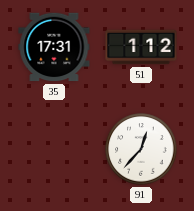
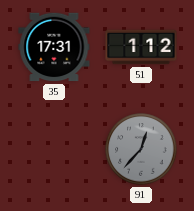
91 dial: white -> grey
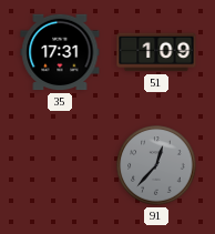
51: 1:12 -> 1:09
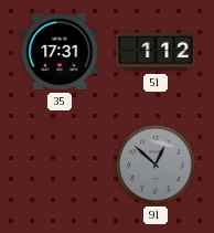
51: 1:09 -> 1:12
91: 12:37 -> 12:52
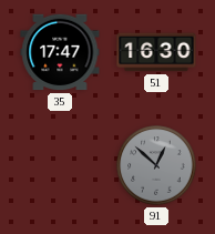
35: 17:31 -> 17:47
51: 1:12 -> 16:30
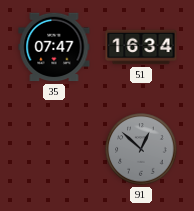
35: 17:47 -> 07:47
51: 16:30 -> 16:34
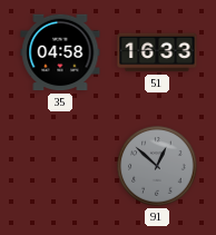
35: 07:47 -> 04:58
51: 16:34 -> 16:33
